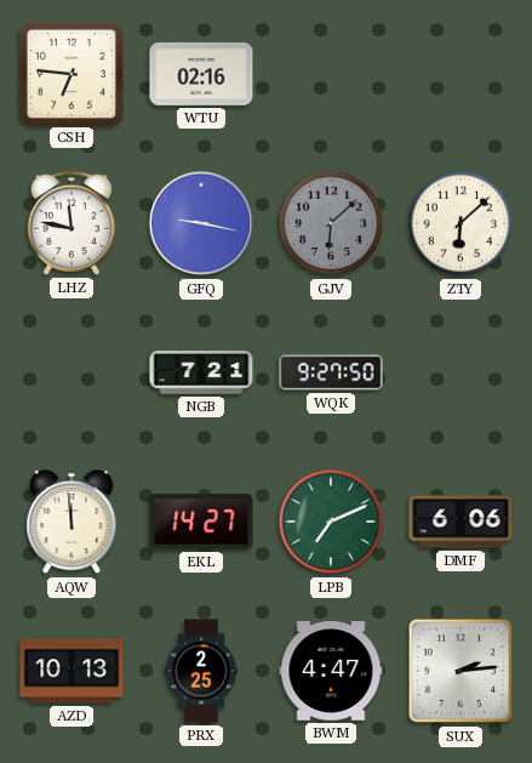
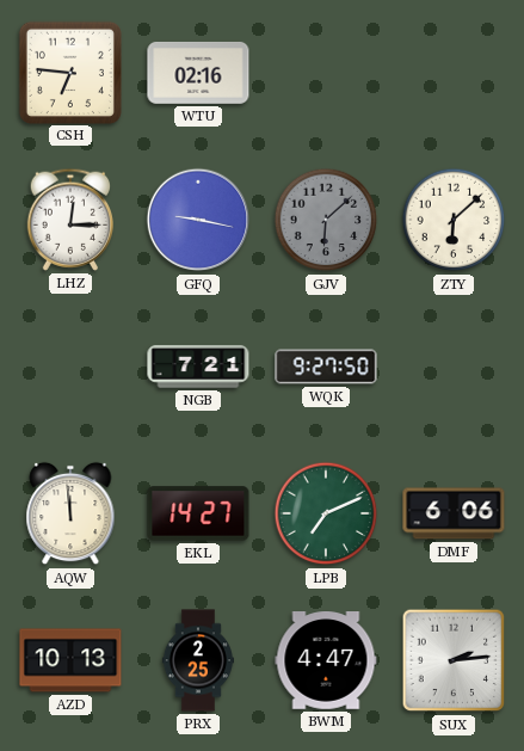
LHZ: 11:47 -> 12:15
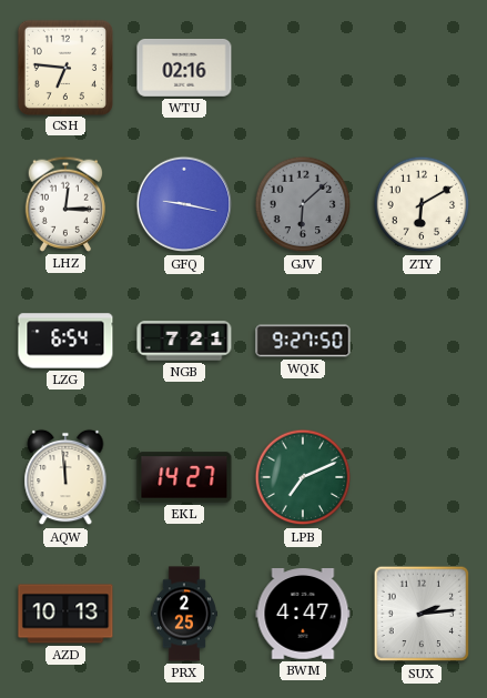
ZTY: 6:08 -> 6:10
LZG: none -> 6:54
DMF: 6:06 -> none
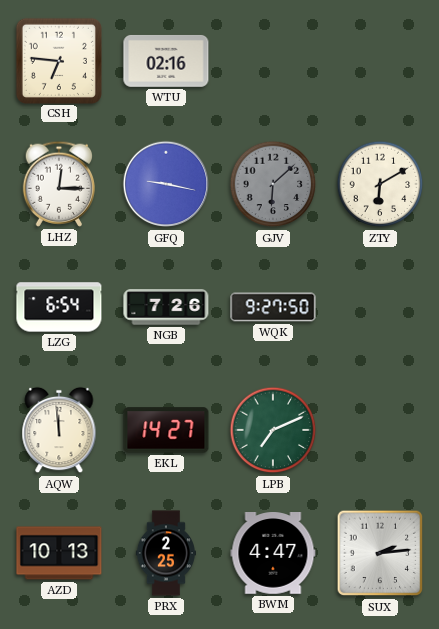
NGB: 7:21 -> 7:26
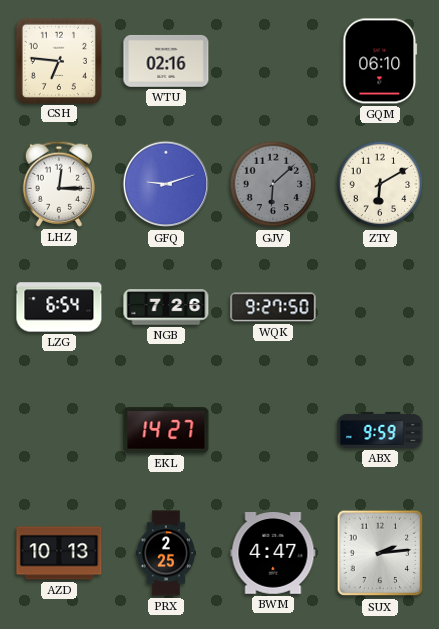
GQM: none -> 06:10
GFQ: 9:17 -> 9:12
AQW: 11:59 -> none
LPB: 7:11 -> none
ABX: none -> 9:59
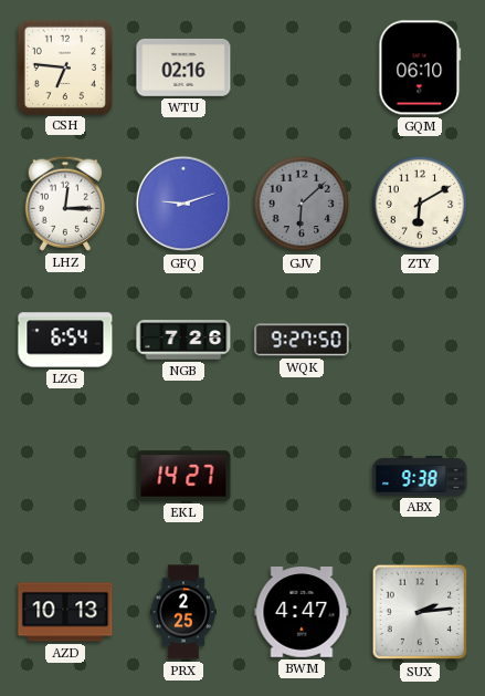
ABX: 9:59 -> 9:38
